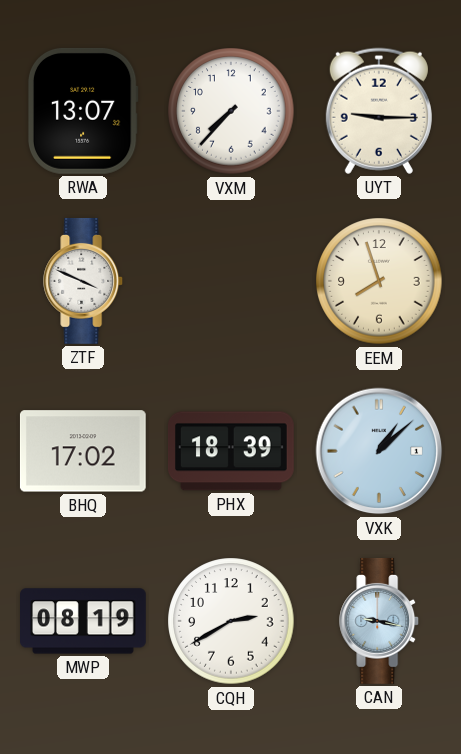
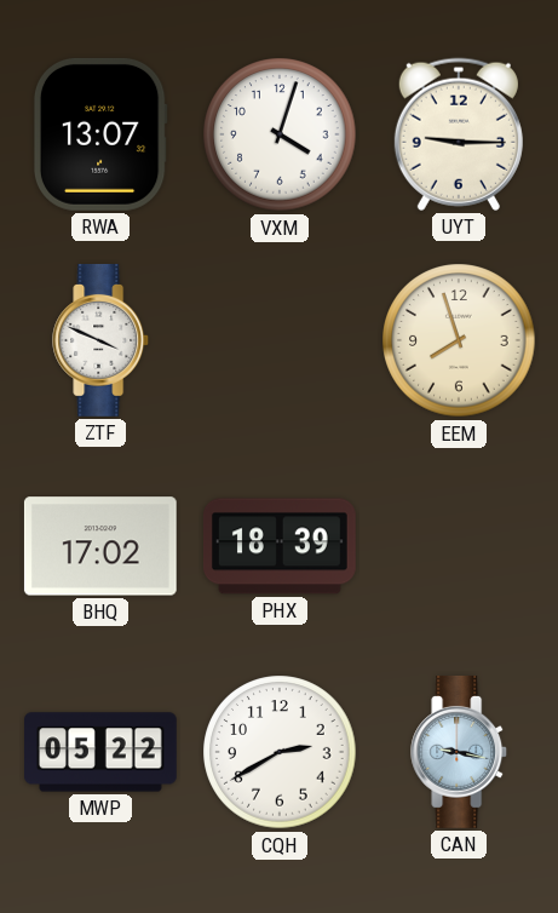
VXM: 7:37 -> 4:03
VXK: 1:08 -> none
MWP: 08:19 -> 05:22
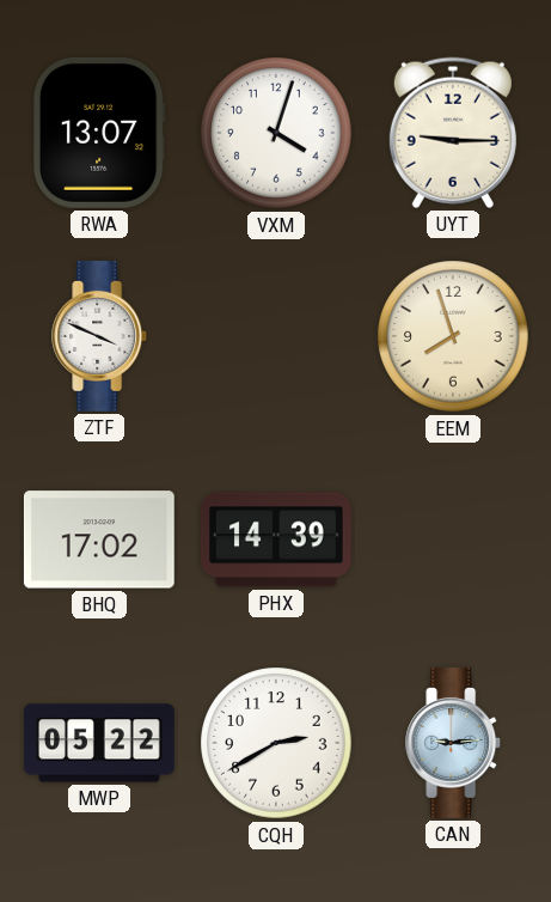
PHX: 18:39 -> 14:39
CAN: 9:17 -> 9:14
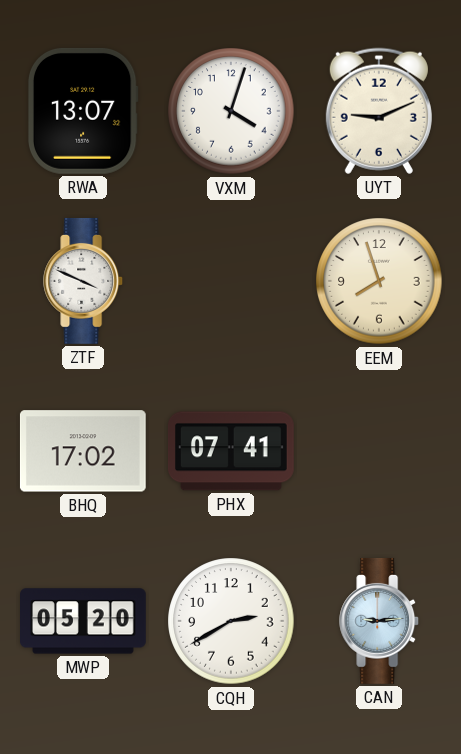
UYT: 9:15 -> 9:11
PHX: 14:39 -> 07:41
MWP: 05:22 -> 05:20
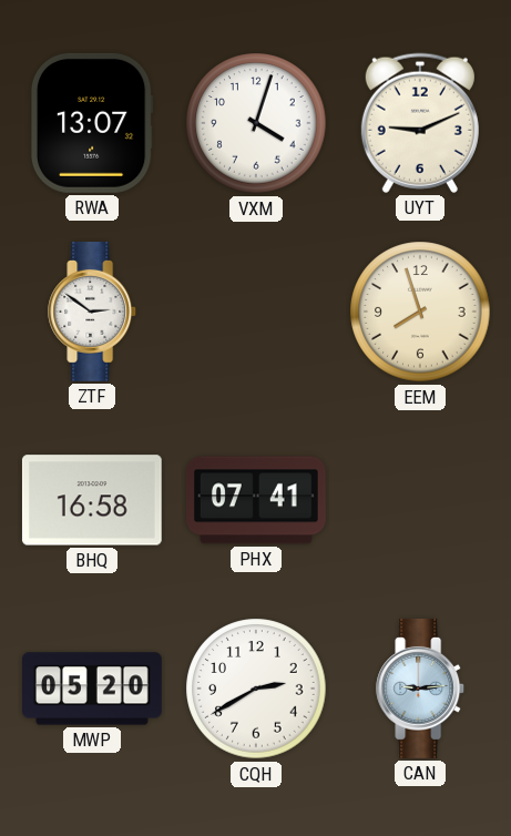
ZTF: 3:49 -> 2:51
BHQ: 17:02 -> 16:58
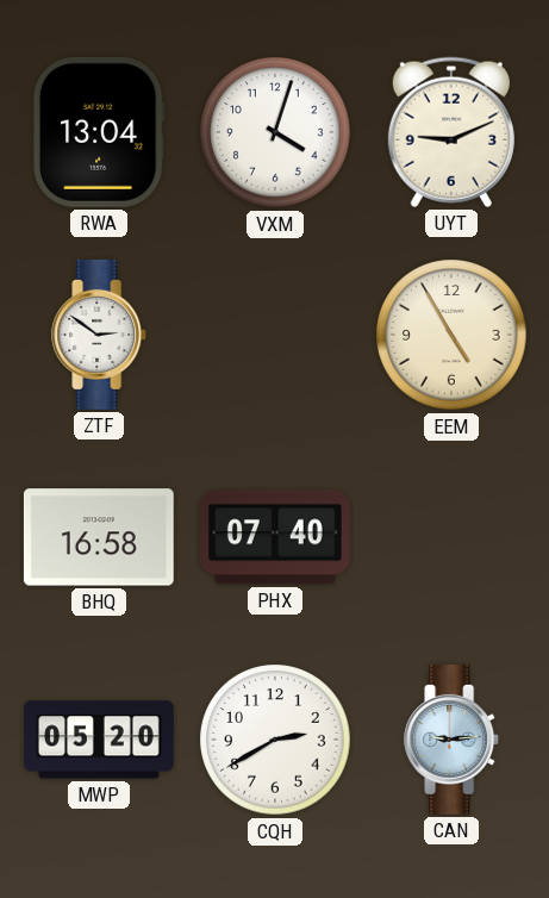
RWA: 13:07 -> 13:04
EEM: 7:57 -> 4:55
PHX: 07:41 -> 07:40
